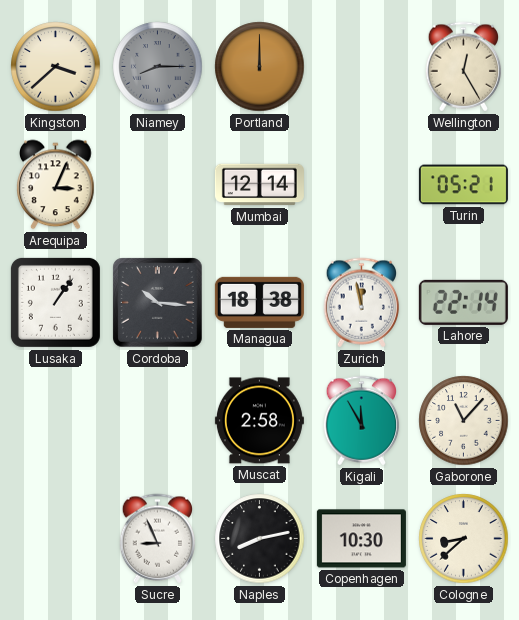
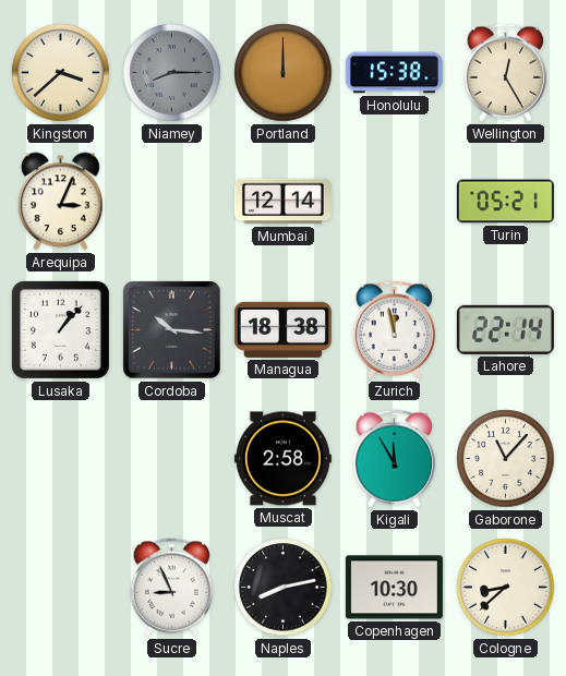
Honolulu: none -> 15:38
Lusaka: 1:06 -> 1:07
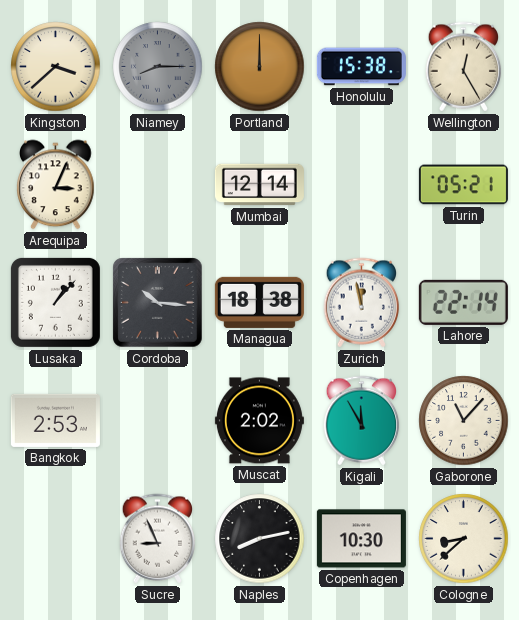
Bangkok: none -> 2:53
Muscat: 2:58 -> 2:02
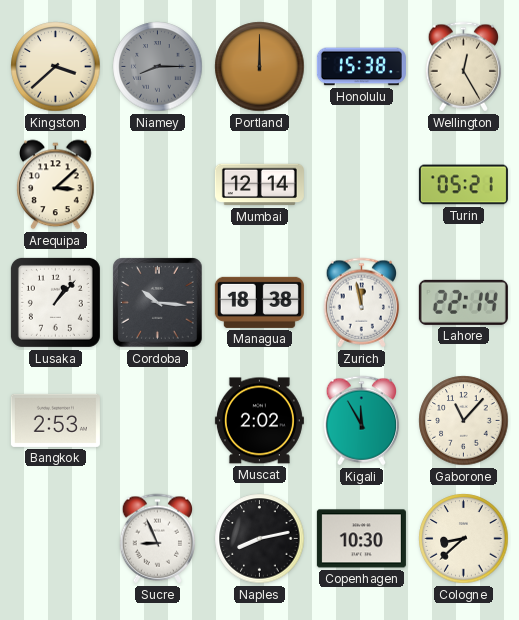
Arequipa: 3:04 -> 3:08
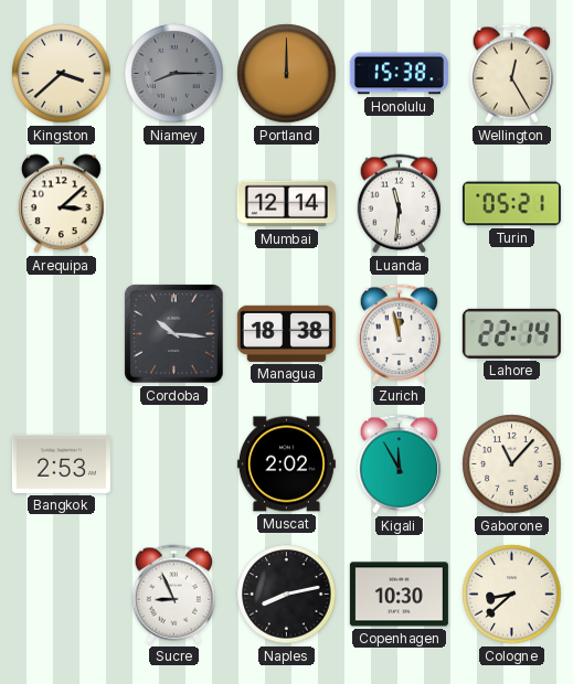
Luanda: none -> 11:31
Lusaka: 1:07 -> none
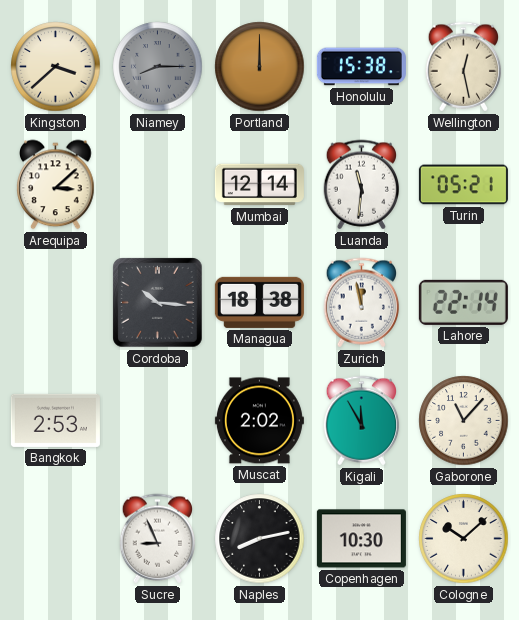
Wellington: 12:25 -> 12:28
Cologne: 8:38 -> 10:08
